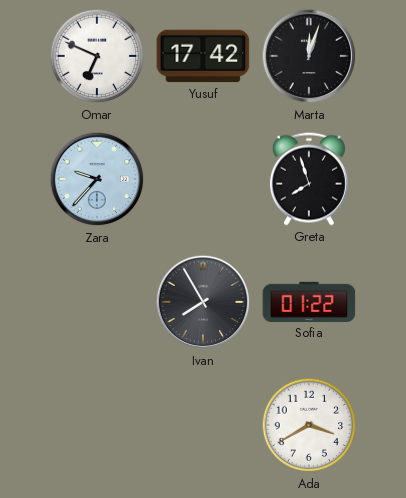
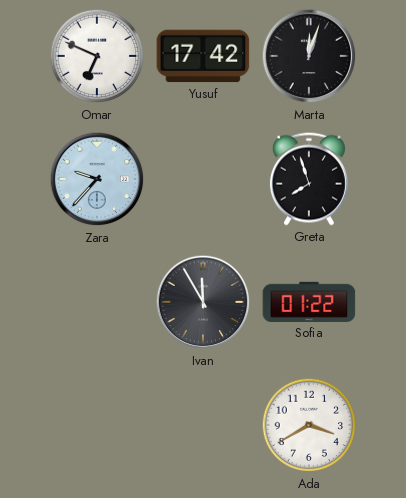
Ivan: 7:55 -> 11:55
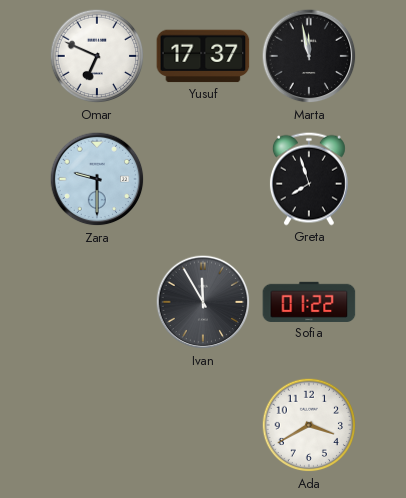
Yusuf: 17:42 -> 17:37
Marta: 12:03 -> 11:58
Zara: 9:37 -> 9:30
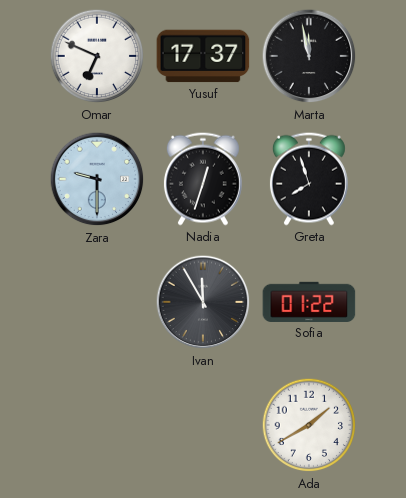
Nadia: none -> 12:33
Ada: 3:40 -> 1:40
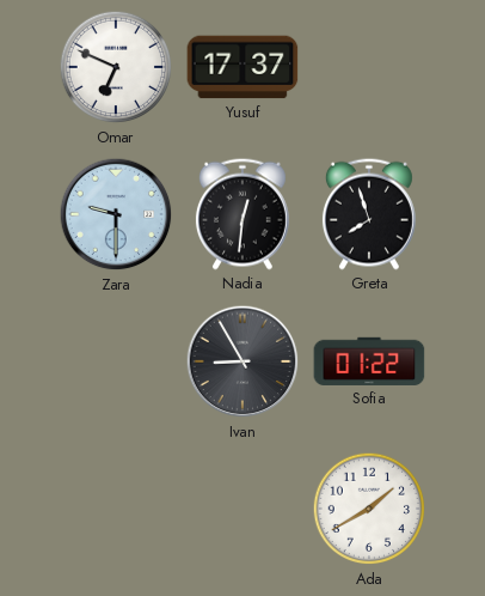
Marta: 11:58 -> none
Nadia: 12:33 -> 12:31
Ivan: 11:55 -> 8:55
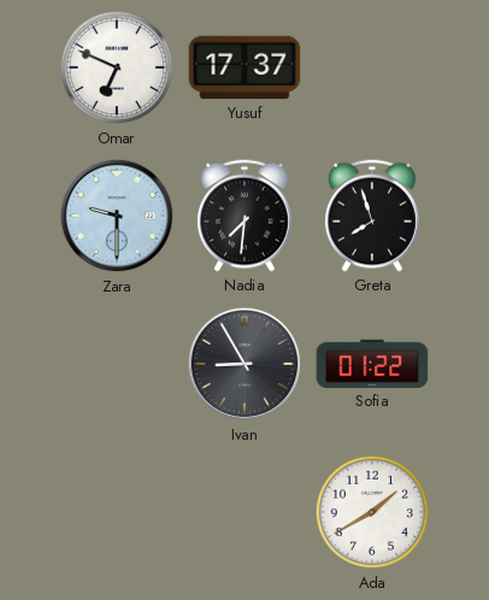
Nadia: 12:31 -> 7:31
